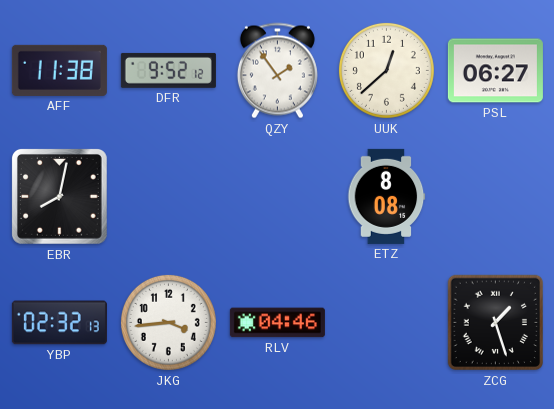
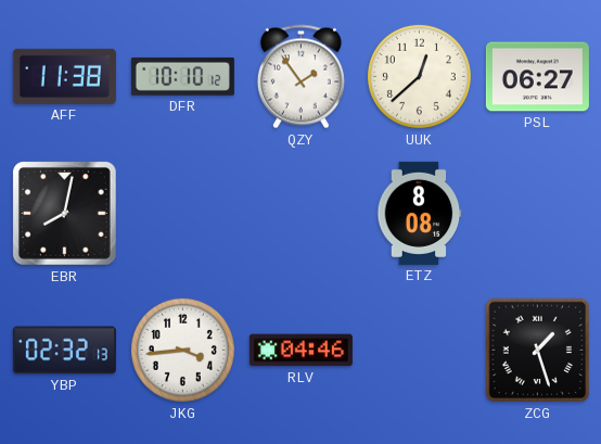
DFR: 9:52 -> 10:10
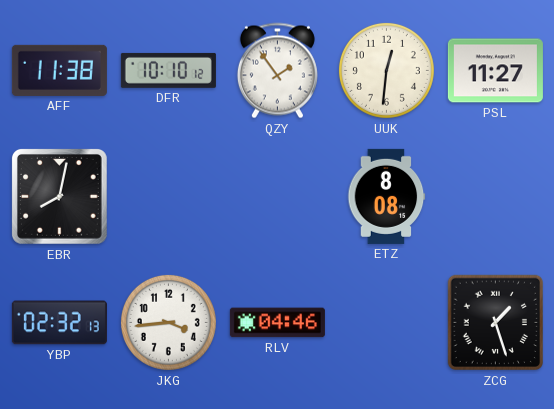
UUK: 12:38 -> 12:31
PSL: 06:27 -> 11:27
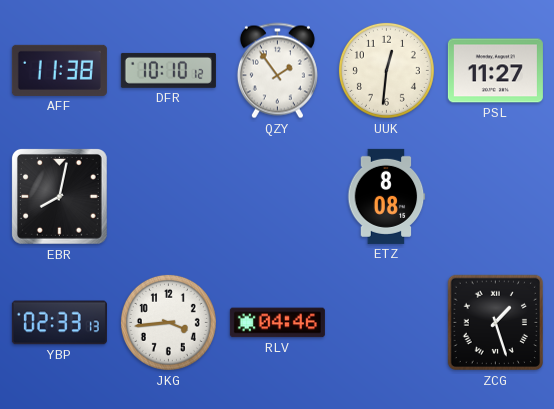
YBP: 02:32 -> 02:33
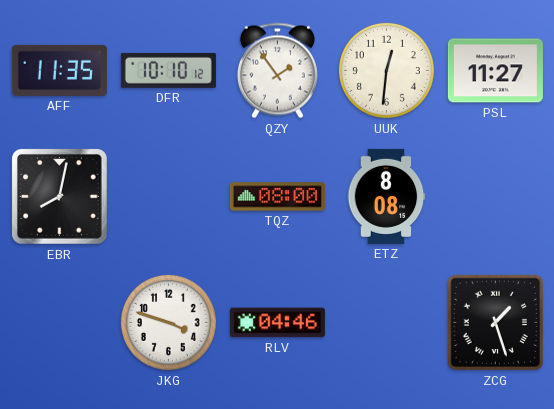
AFF: 11:38 -> 11:35
TQZ: none -> 08:00
YBP: 02:33 -> none
JKG: 3:44 -> 3:48
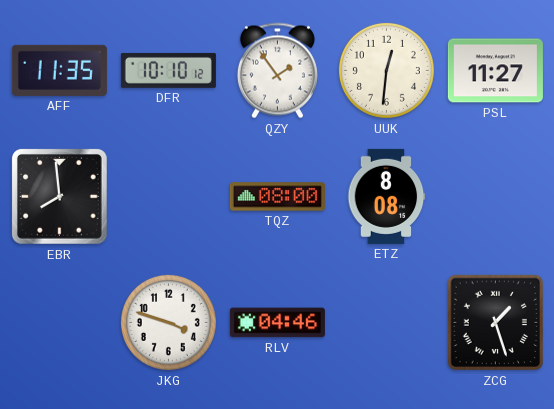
EBR: 8:02 -> 7:59
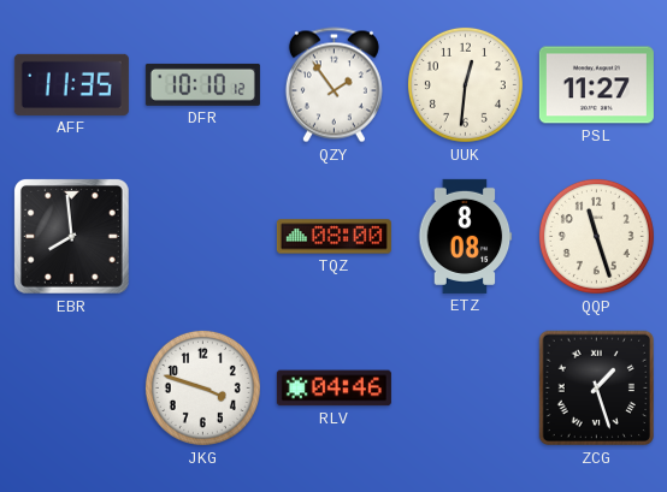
QQP: none -> 11:27
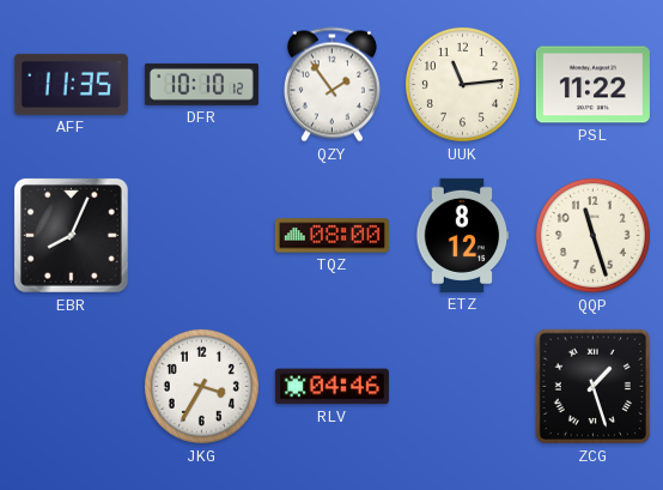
UUK: 12:31 -> 11:14
PSL: 11:27 -> 11:22
EBR: 7:59 -> 8:04
ETZ: 8:08 -> 8:12
JKG: 3:48 -> 3:35
